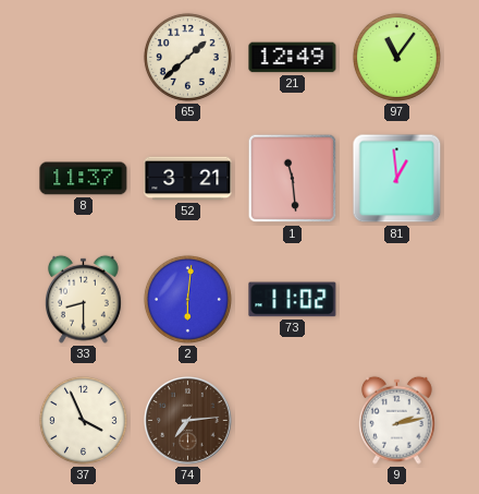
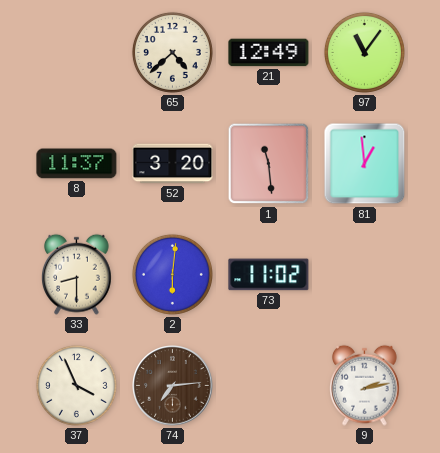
65: 1:38 -> 4:38
52: 3:21 -> 3:20
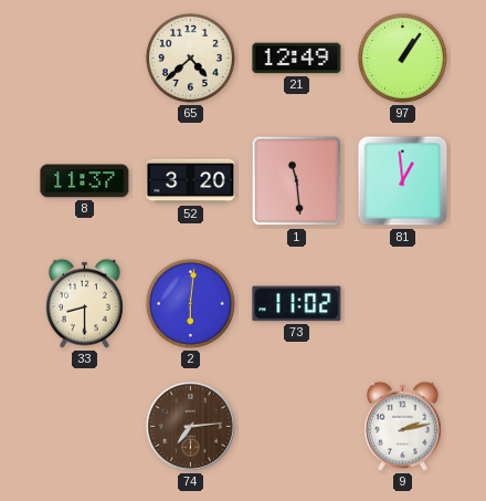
97: 11:06 -> 1:06
37: 3:56 -> none
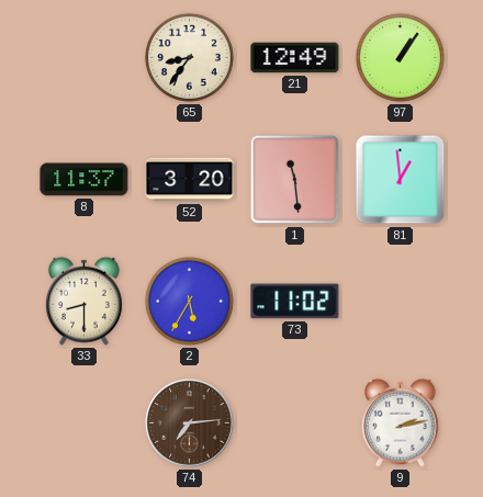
65: 4:38 -> 8:36
2: 6:01 -> 5:35
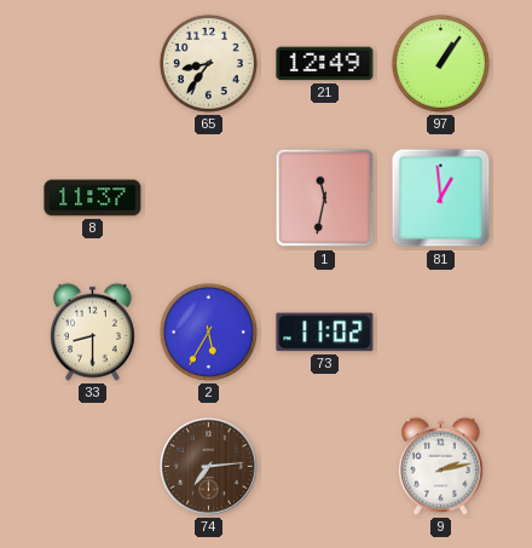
52: 3:20 -> none
1: 11:29 -> 11:32
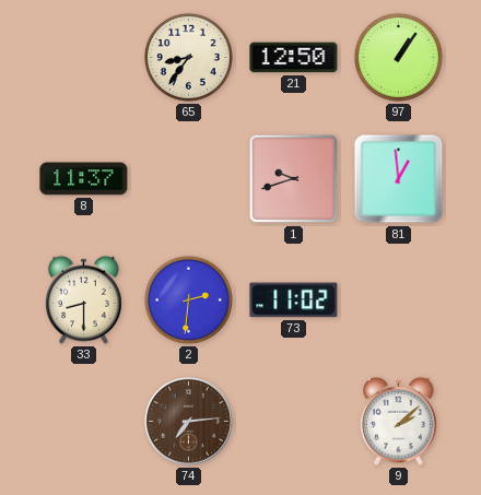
21: 12:49 -> 12:50
1: 11:32 -> 9:42
2: 5:35 -> 2:31
9: 2:13 -> 2:08
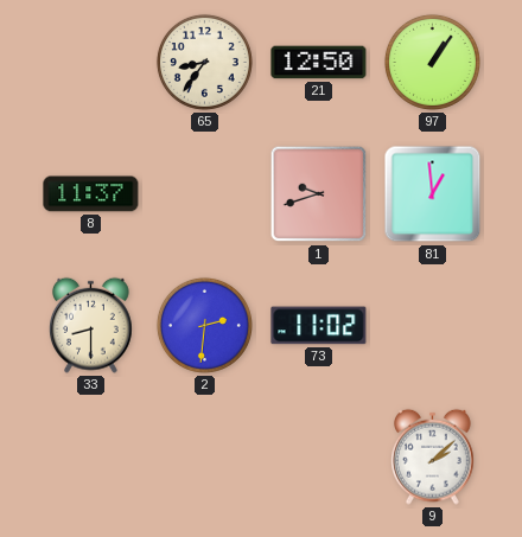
74: 7:14 -> none
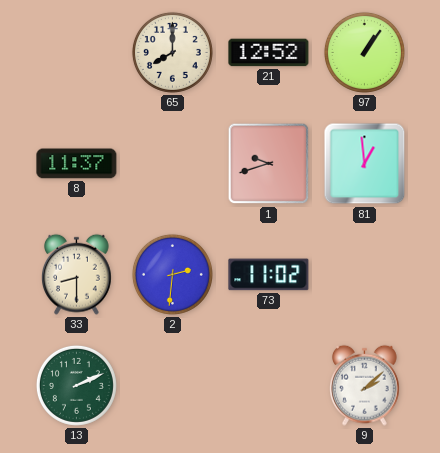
65: 8:36 -> 8:00
21: 12:50 -> 12:52
13: none -> 2:11
